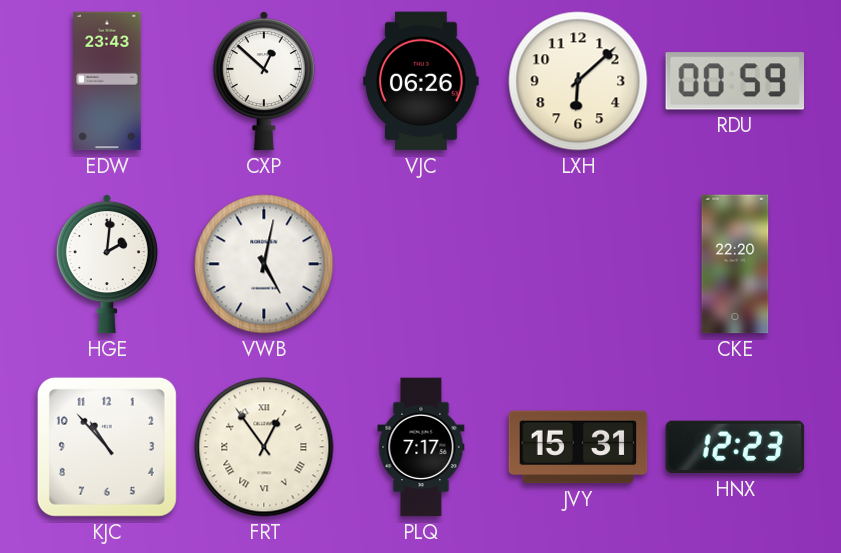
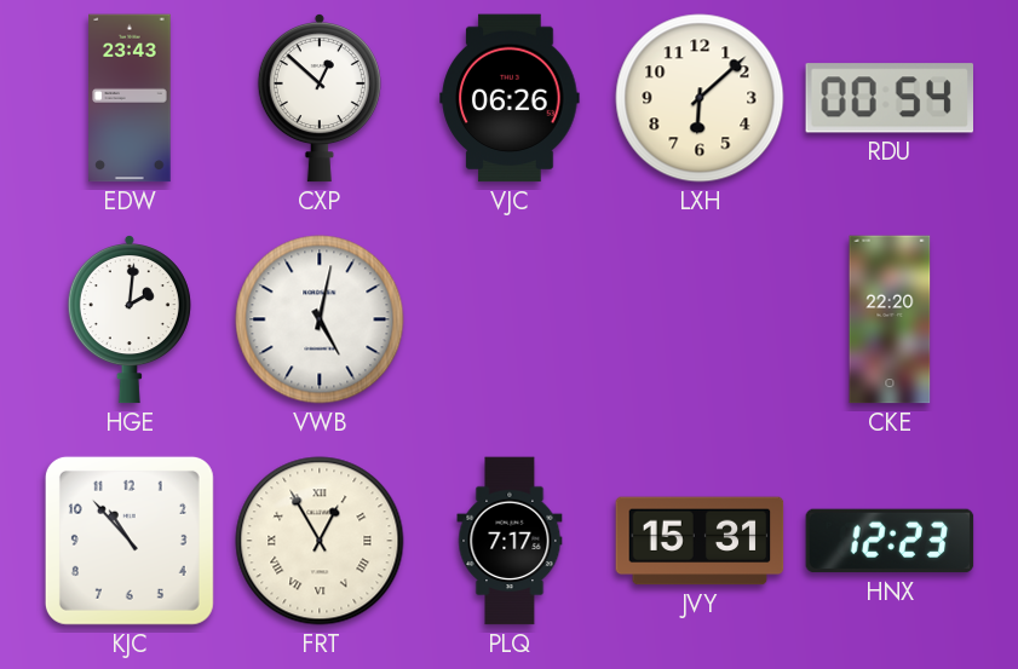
RDU: 00:59 -> 00:54
FRT: 12:54 -> 12:55
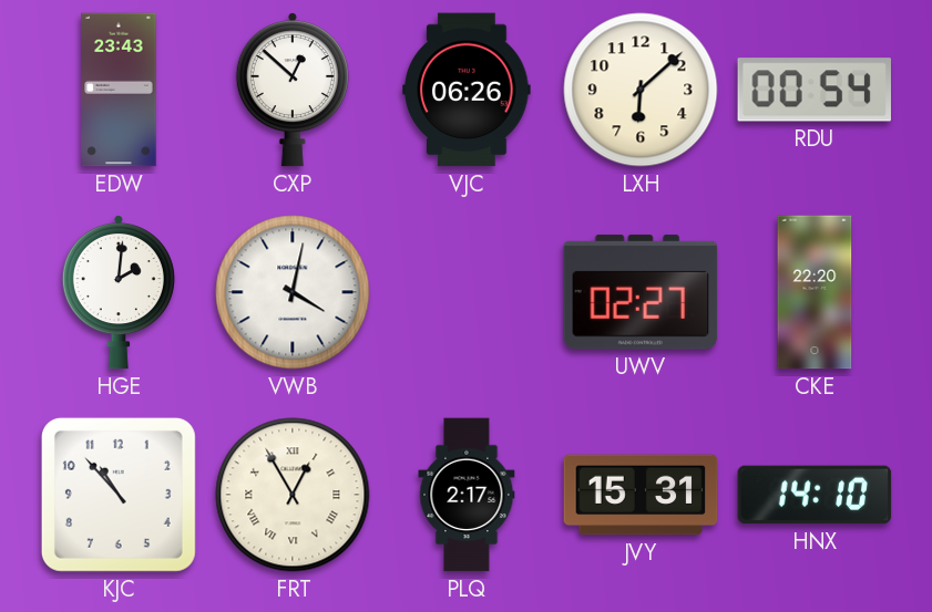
VWB: 5:02 -> 4:02
UWV: none -> 02:27
PLQ: 7:17 -> 2:17
HNX: 12:23 -> 14:10
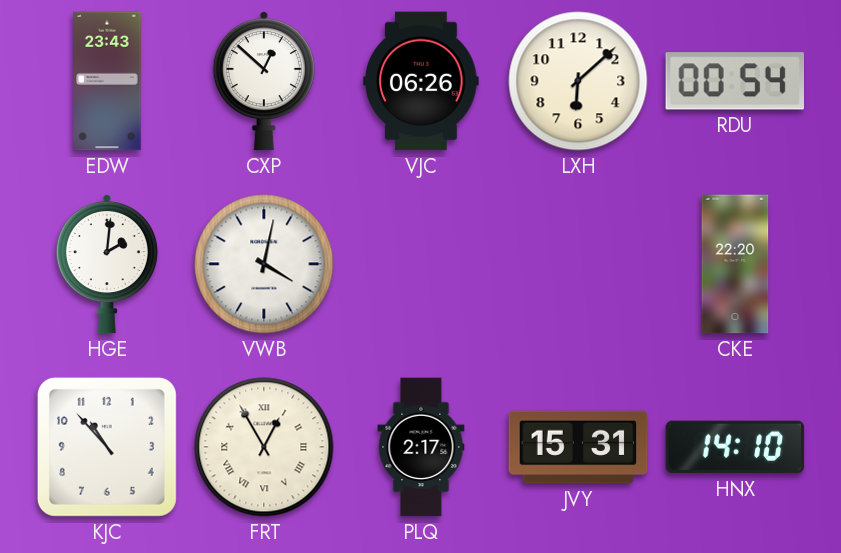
UWV: 02:27 -> none
